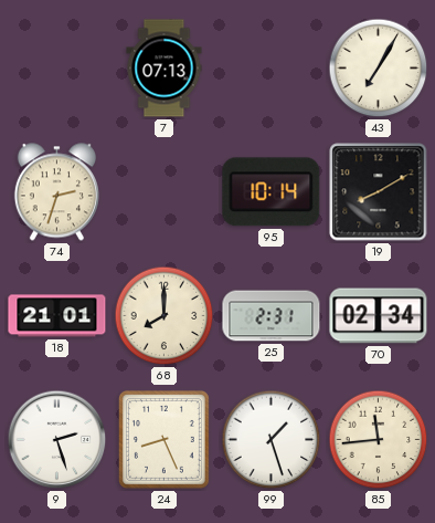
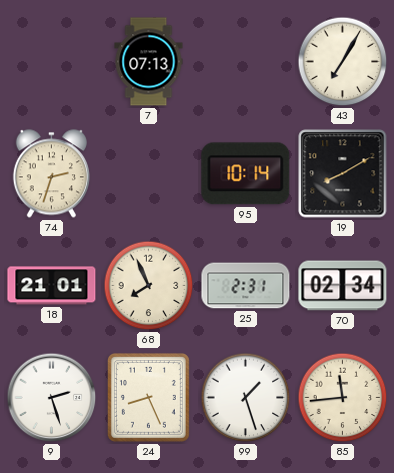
68: 8:00 -> 7:56
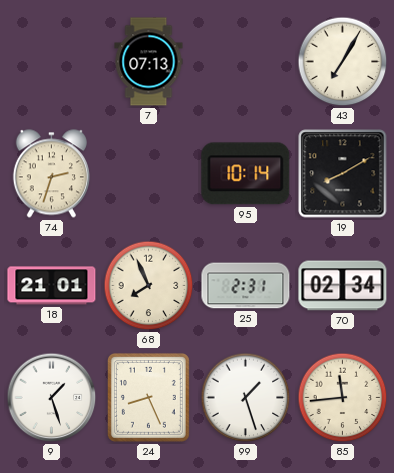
9: 2:27 -> 1:27
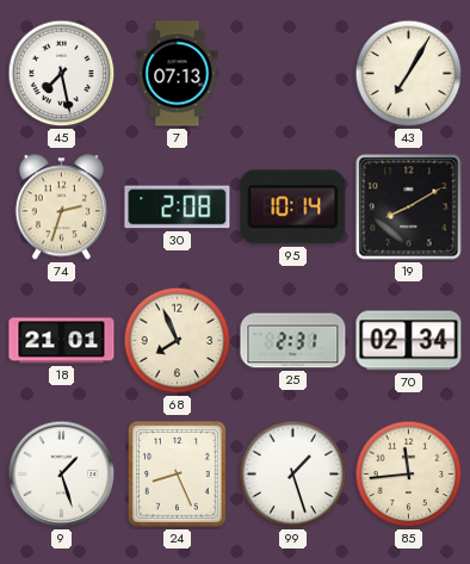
45: none -> 7:28
30: none -> 2:08
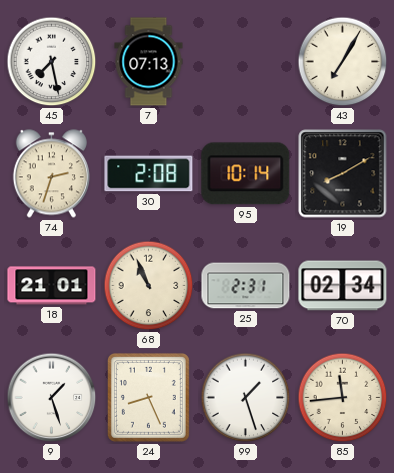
68: 7:56 -> 10:56
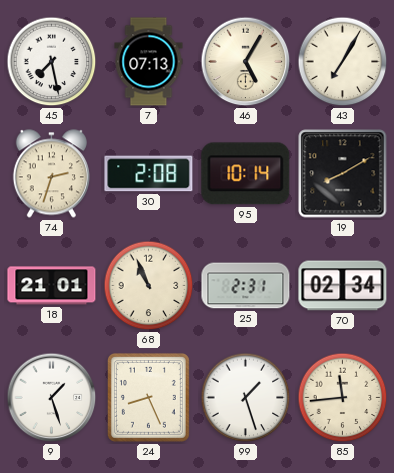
46: none -> 5:05
